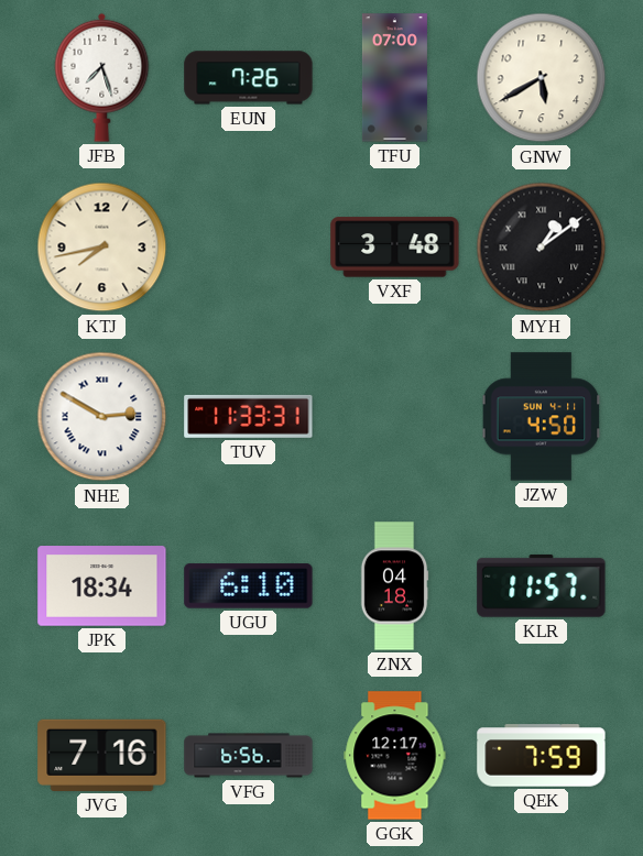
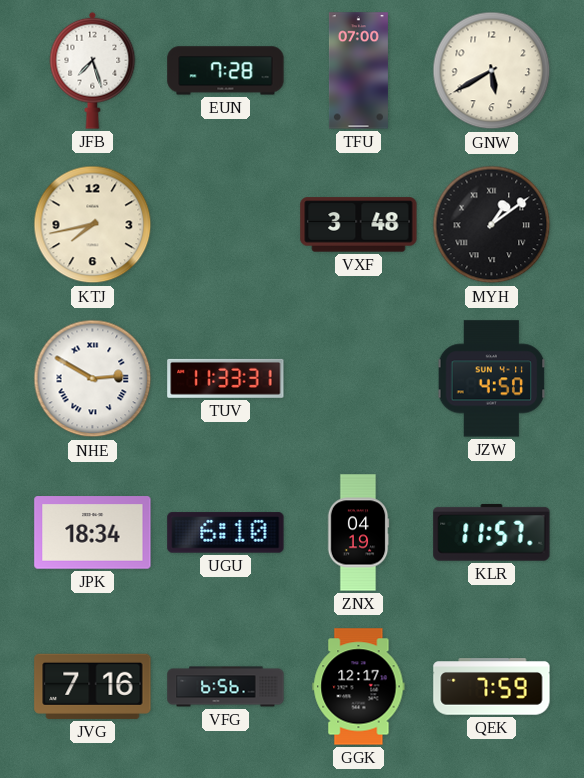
EUN: 7:26 -> 7:28
ZNX: 04:18 -> 04:19
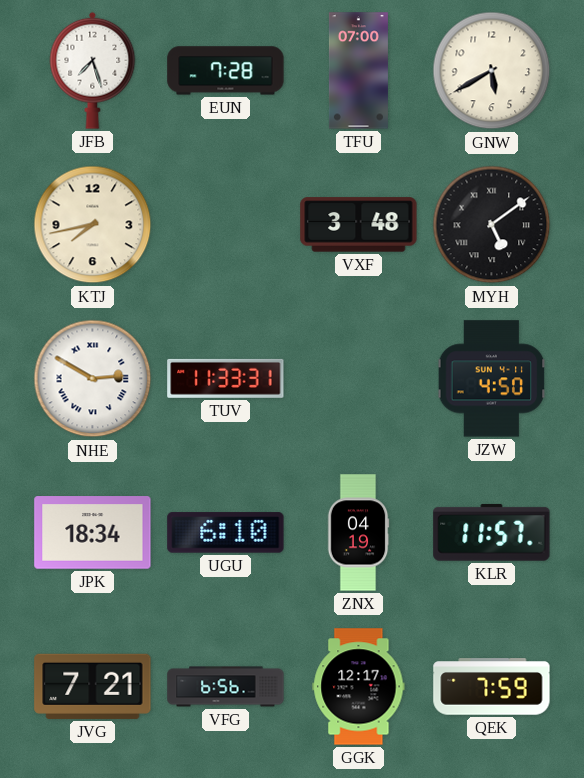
MYH: 1:09 -> 5:09
JVG: 7:16 -> 7:21
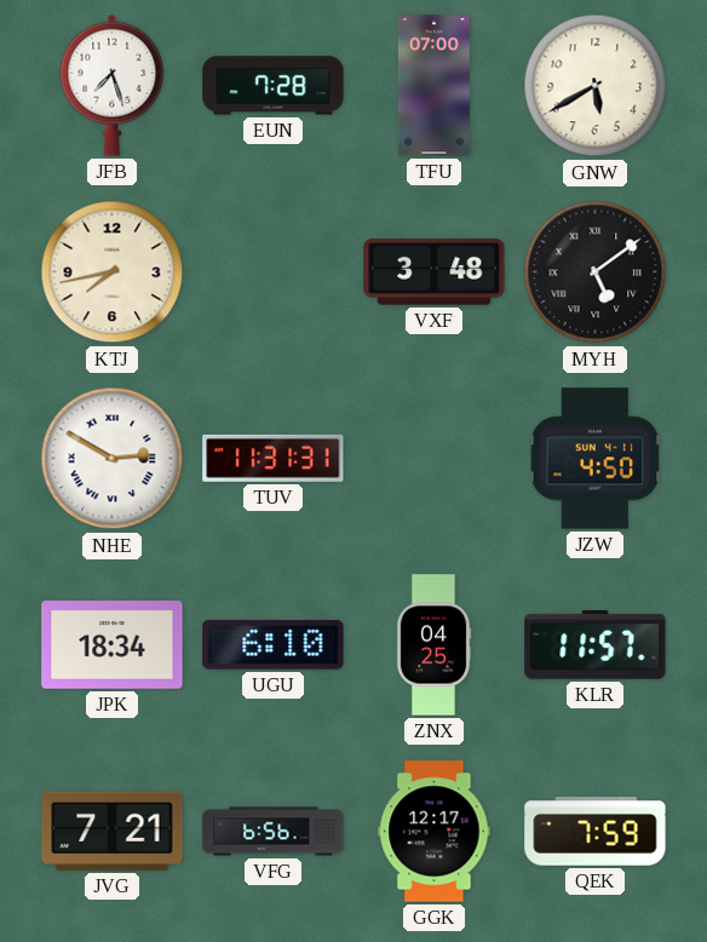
TUV: 11:33 -> 11:31
ZNX: 04:19 -> 04:25
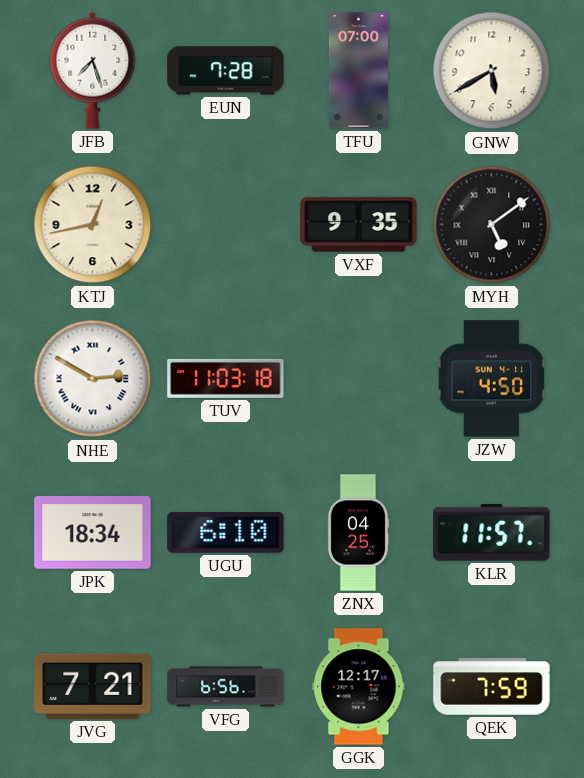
KTJ: 7:43 -> 12:43
VXF: 3:48 -> 9:35
TUV: 11:31 -> 11:03
